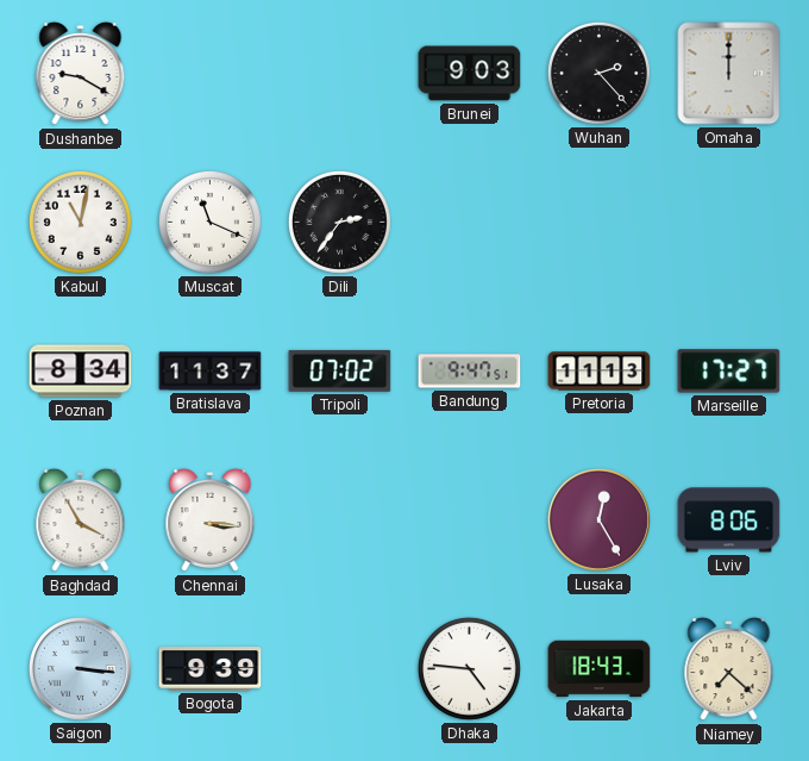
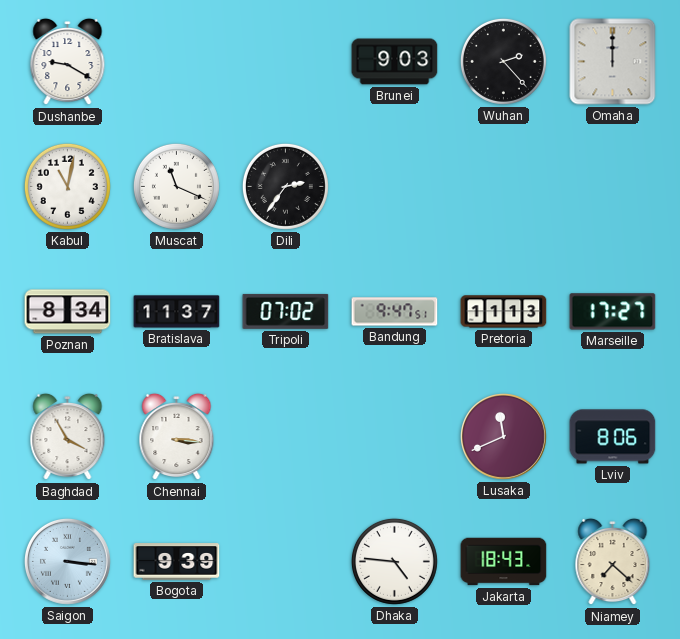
Lusaka: 12:25 -> 11:41
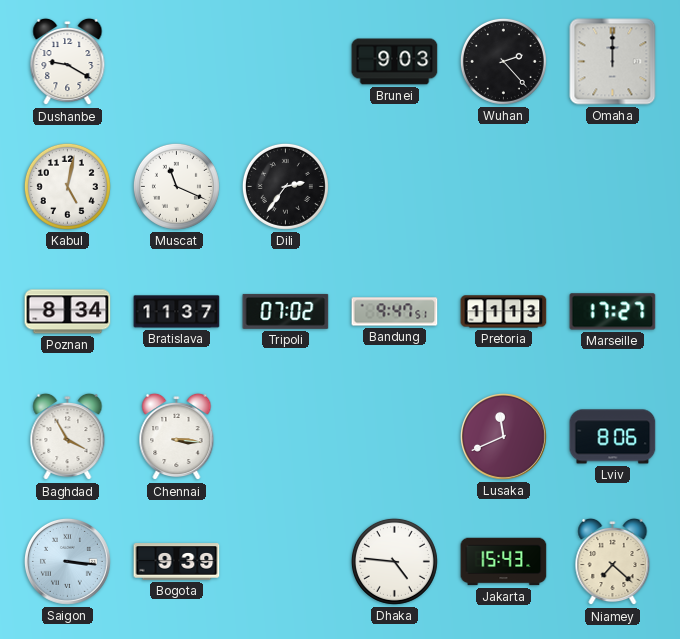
Kabul: 11:02 -> 5:02
Jakarta: 18:43 -> 15:43
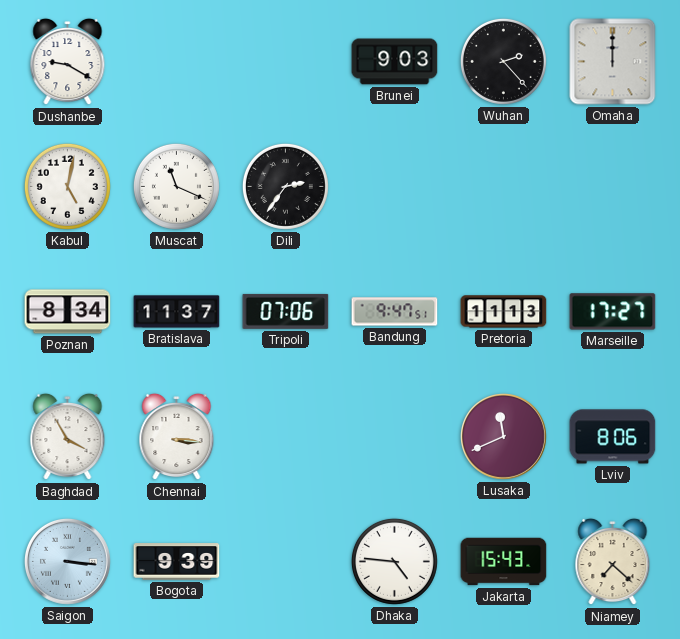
Tripoli: 07:02 -> 07:06
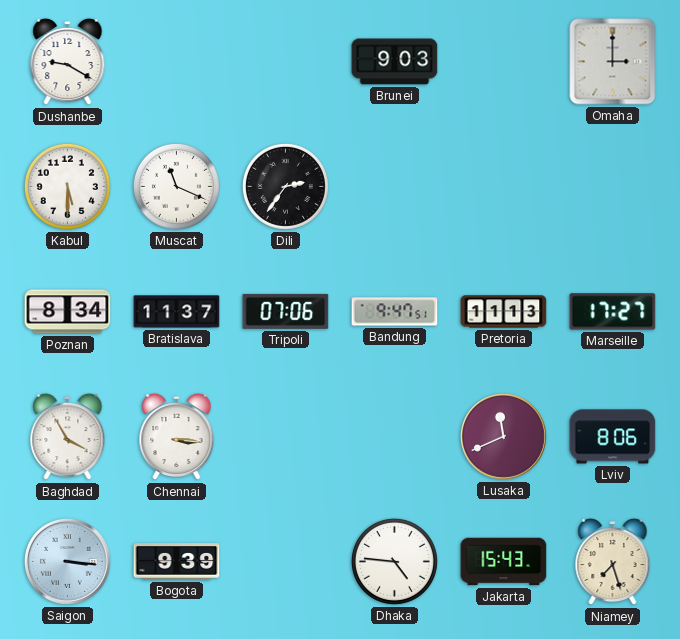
Wuhan: 2:23 -> none
Omaha: 12:00 -> 3:00
Kabul: 5:02 -> 5:30
Niamey: 7:22 -> 7:27
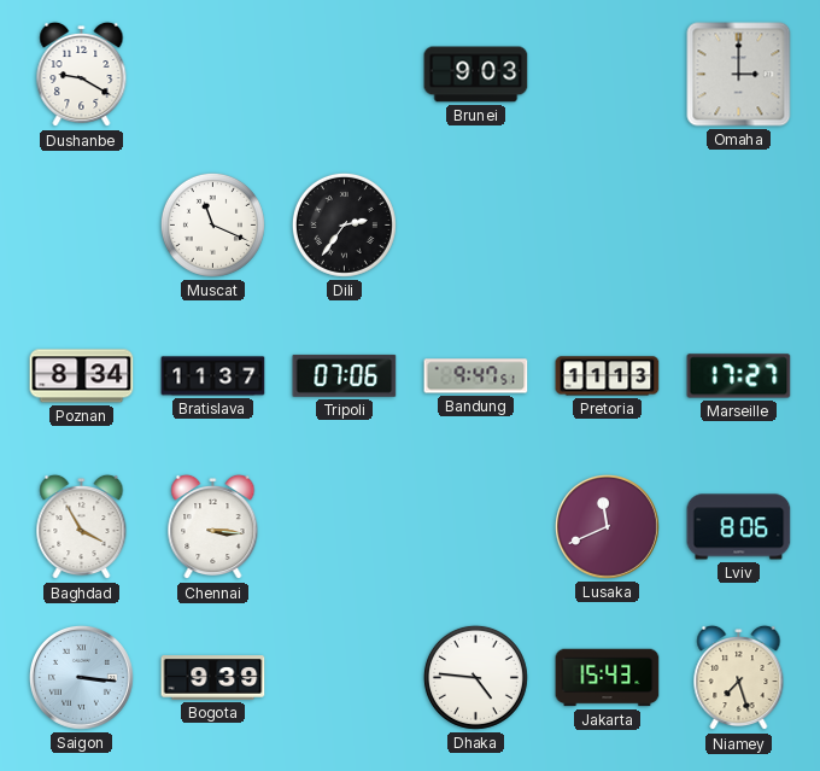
Kabul: 5:30 -> none
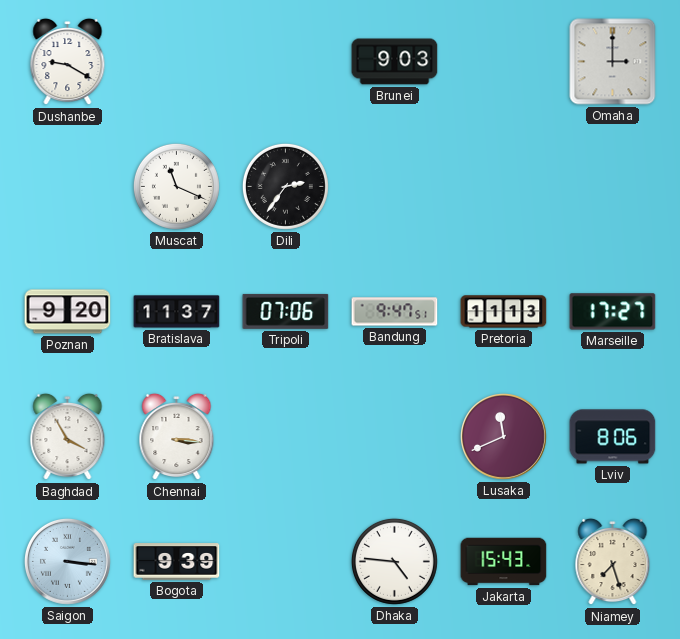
Poznan: 8:34 -> 9:20
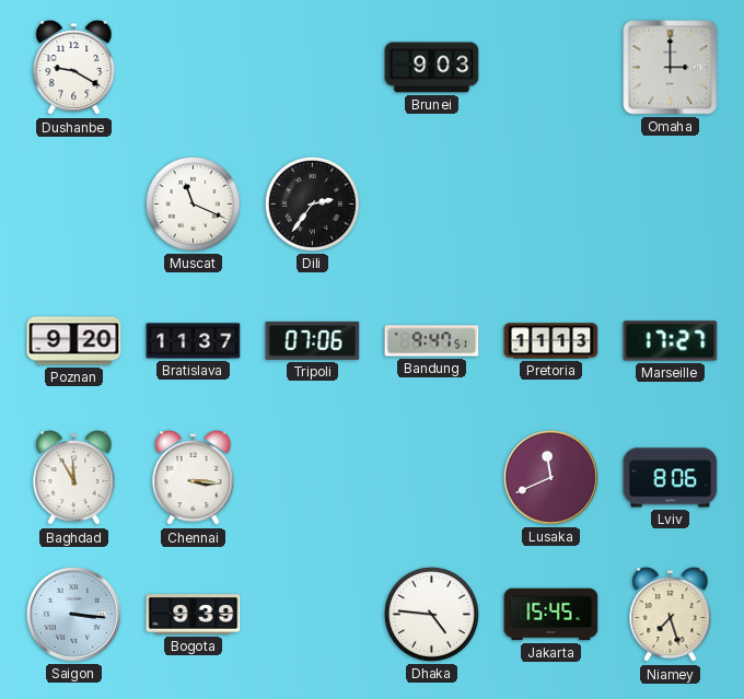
Baghdad: 3:55 -> 11:55
Jakarta: 15:43 -> 15:45
